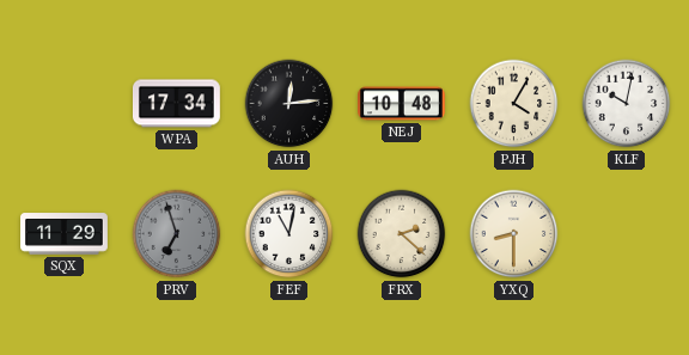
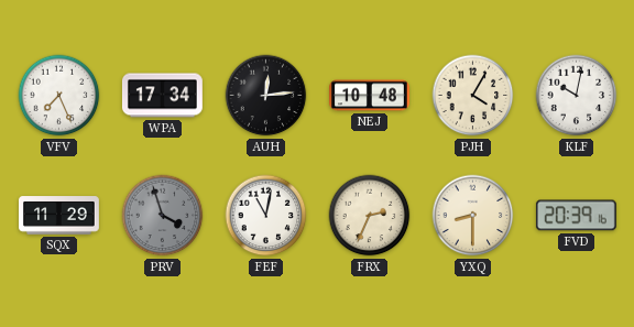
VFV: none -> 7:26
PRV: 6:57 -> 3:57
FRX: 2:22 -> 2:34
FVD: none -> 20:39
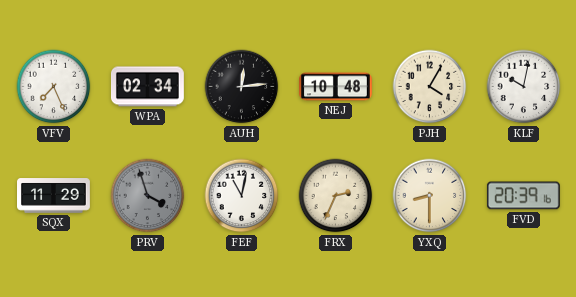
WPA: 17:34 -> 02:34
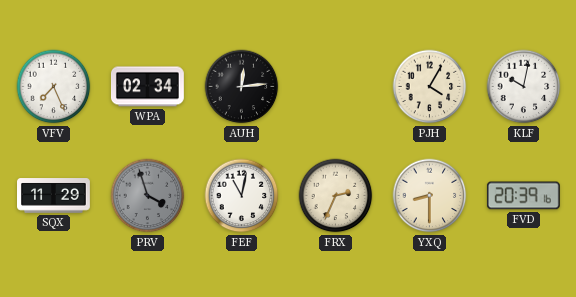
NEJ: 10:48 -> none
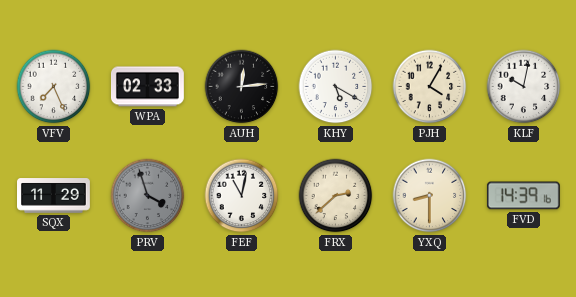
WPA: 02:34 -> 02:33
KHY: none -> 5:20
FRX: 2:34 -> 2:38
FVD: 20:39 -> 14:39
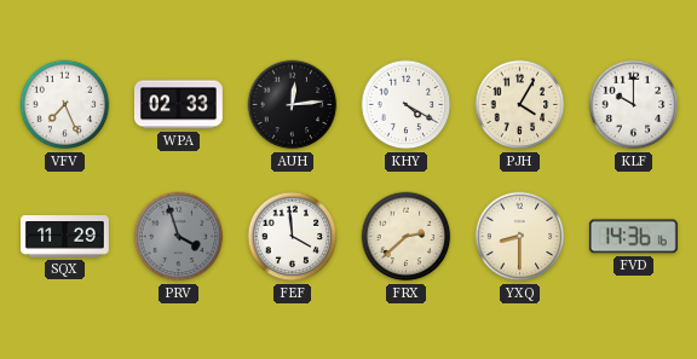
KHY: 5:20 -> 4:20
KLF: 10:02 -> 10:00
FEF: 11:02 -> 3:59
FVD: 14:39 -> 14:36
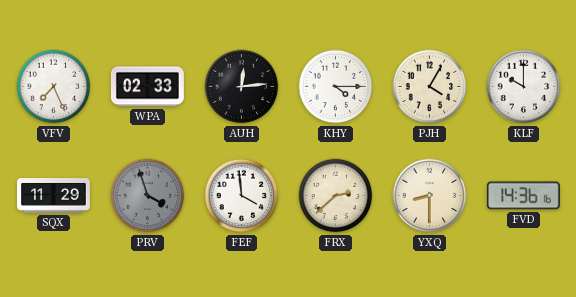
KHY: 4:20 -> 4:15
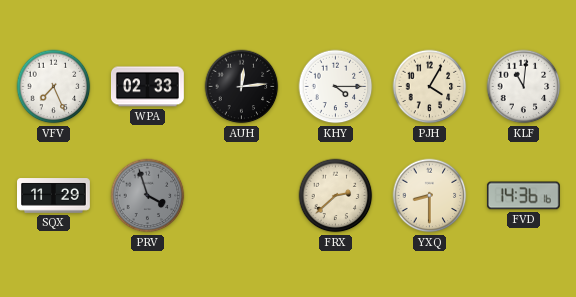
KLF: 10:00 -> 11:01
FEF: 3:59 -> none
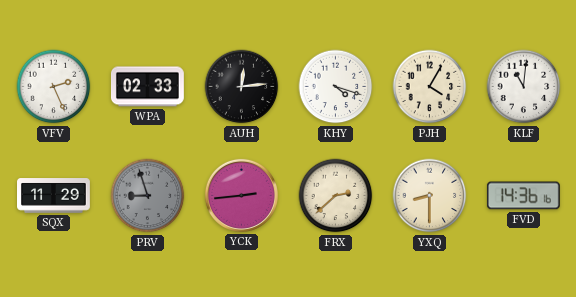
VFV: 7:26 -> 2:26
KHY: 4:15 -> 4:18
PRV: 3:57 -> 8:57
YCK: none -> 2:44
